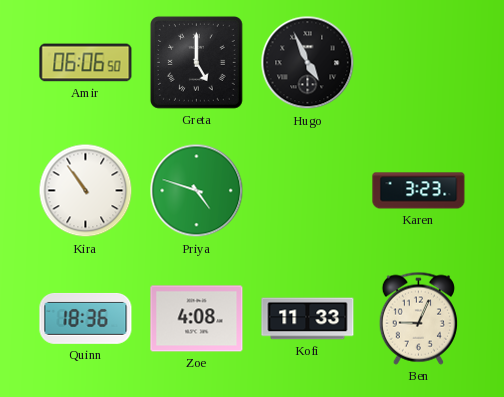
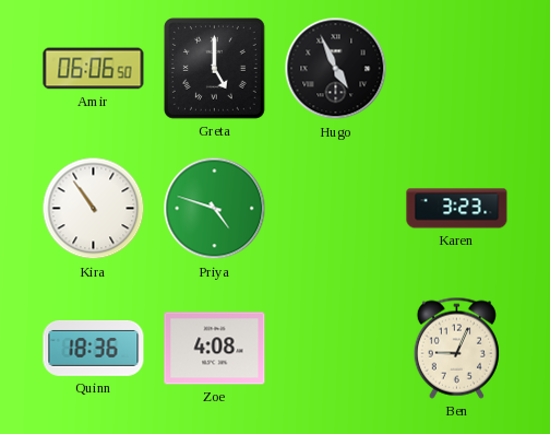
Kofi: 11:33 -> none
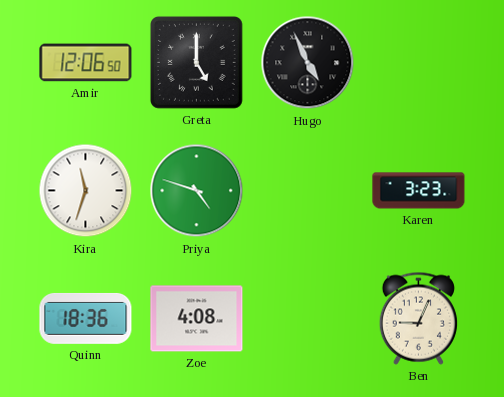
Amir: 06:06 -> 12:06
Kira: 10:54 -> 11:33
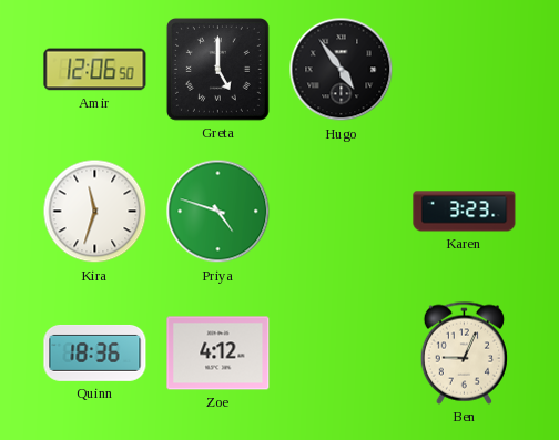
Hugo: 4:56 -> 4:54
Zoe: 4:08 -> 4:12
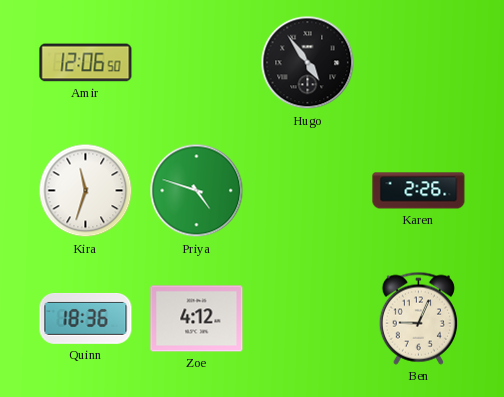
Greta: 5:00 -> none
Karen: 3:23 -> 2:26
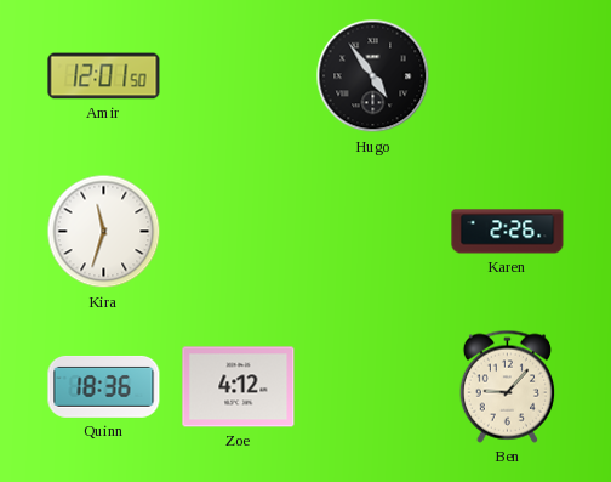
Amir: 12:06 -> 12:01
Priya: 4:48 -> none
Ben: 9:04 -> 9:07
